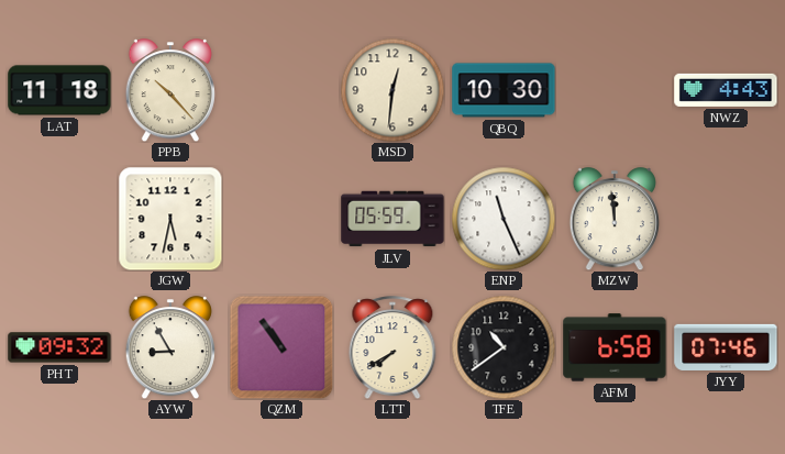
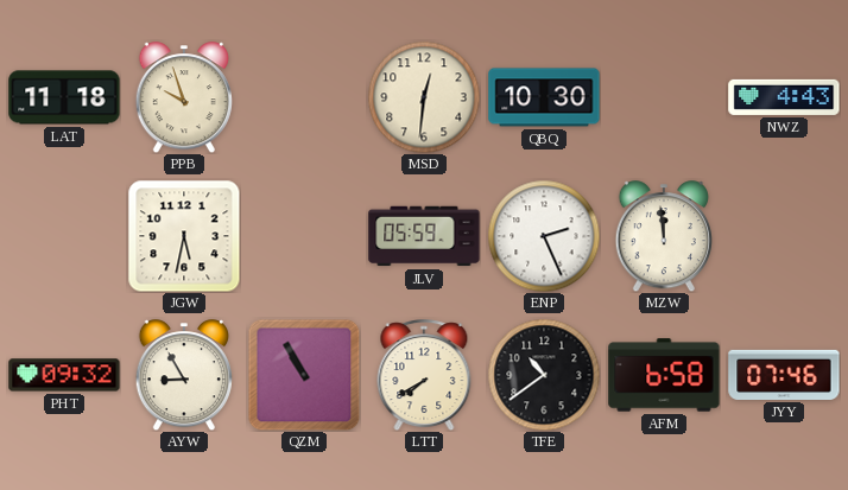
PPB: 10:23 -> 9:57
ENP: 11:26 -> 2:26
QZM: 10:54 -> 10:55
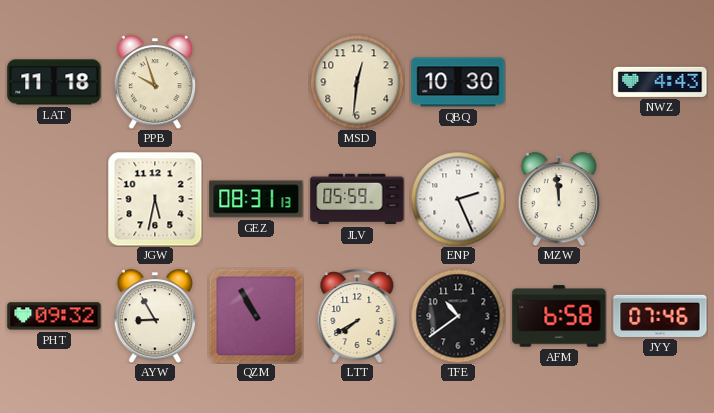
GEZ: none -> 08:31
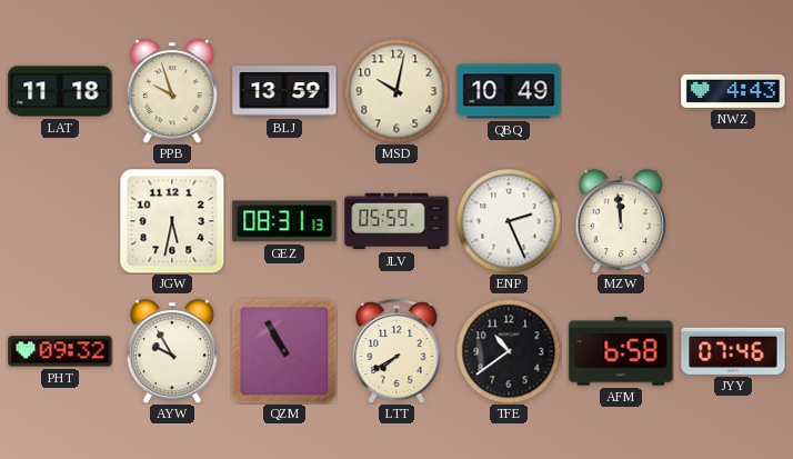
BLJ: none -> 13:59
MSD: 12:31 -> 10:02
QBQ: 10:30 -> 10:49
AYW: 8:55 -> 9:55
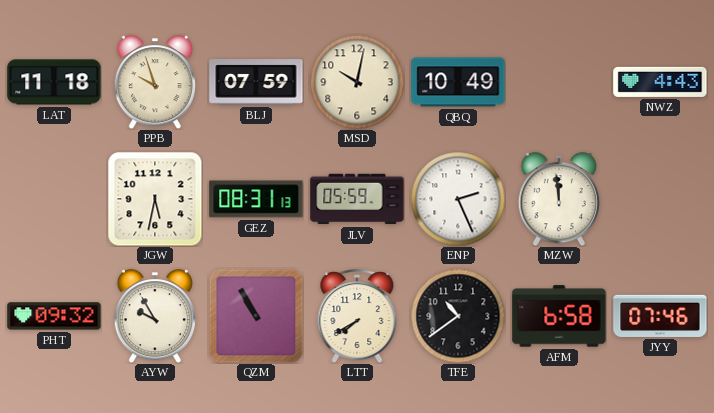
BLJ: 13:59 -> 07:59
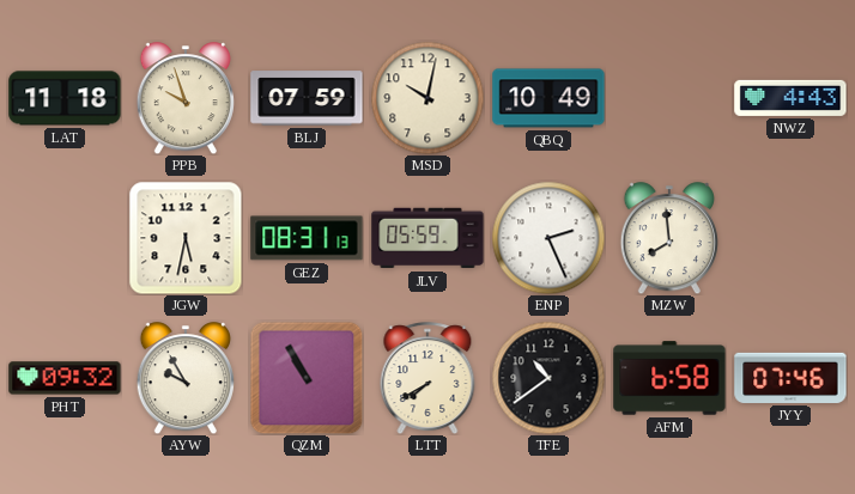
MZW: 11:59 -> 7:59
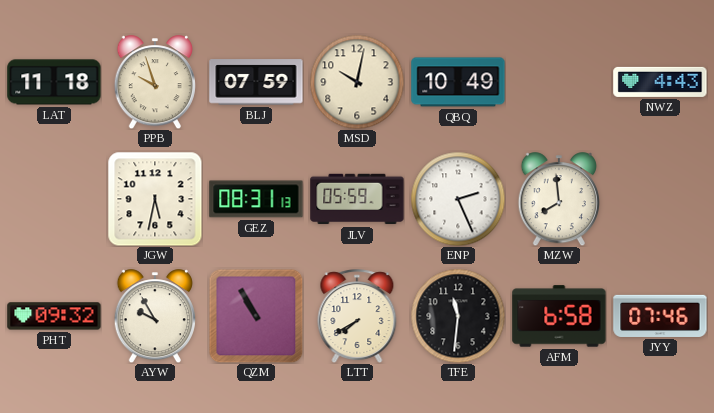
TFE: 10:39 -> 11:31
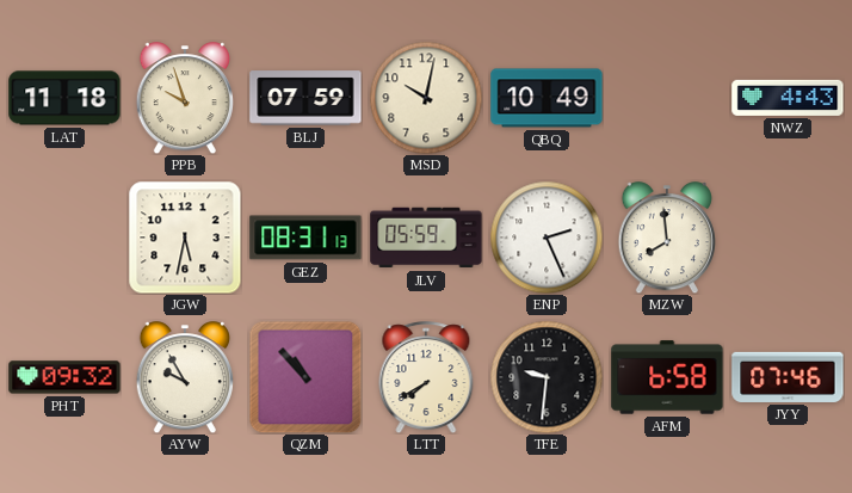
QZM: 10:55 -> 10:53
TFE: 11:31 -> 9:31
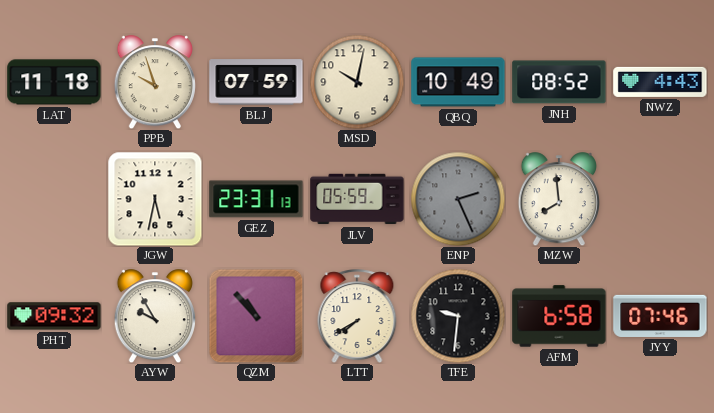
JNH: none -> 08:52
GEZ: 08:31 -> 23:31
ENP dial: white -> grey
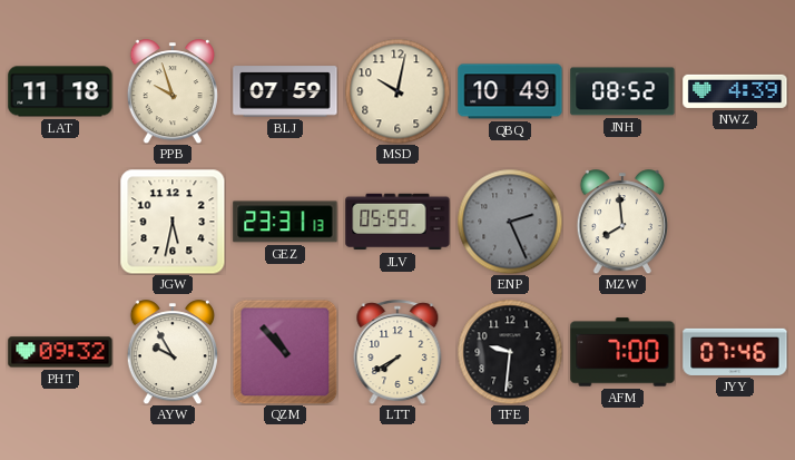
NWZ: 4:43 -> 4:39
AFM: 6:58 -> 7:00
